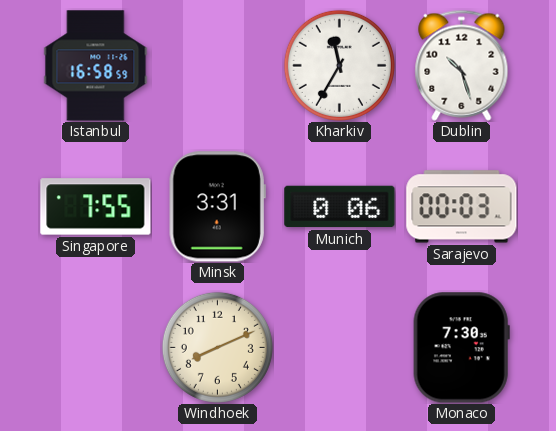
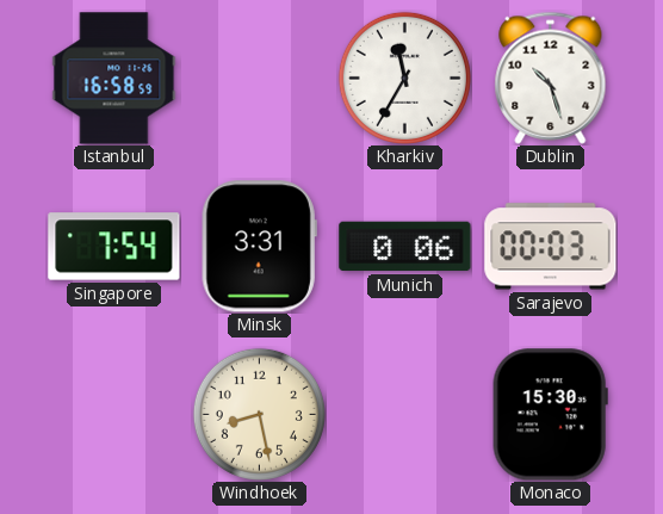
Singapore: 7:55 -> 7:54
Windhoek: 8:11 -> 8:28
Monaco: 7:30 -> 15:30
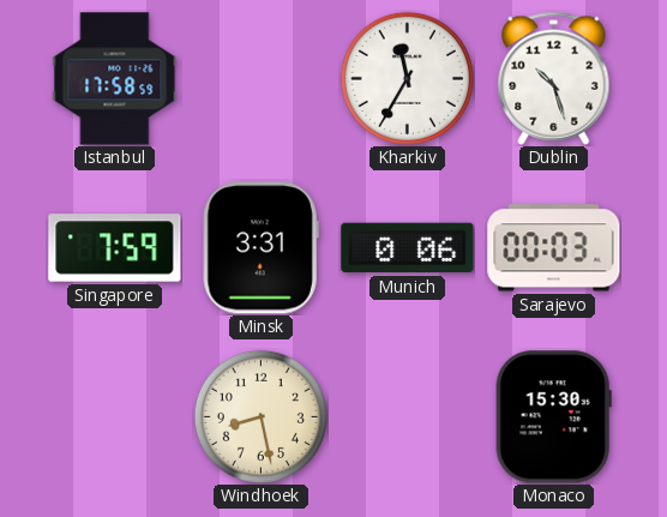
Istanbul: 16:58 -> 17:58
Singapore: 7:54 -> 7:59
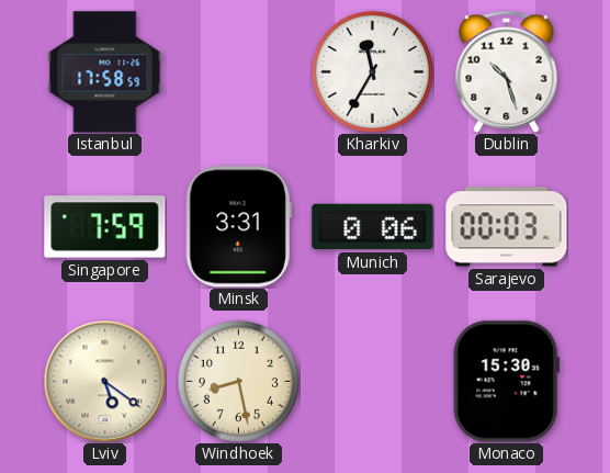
Lviv: none -> 5:21
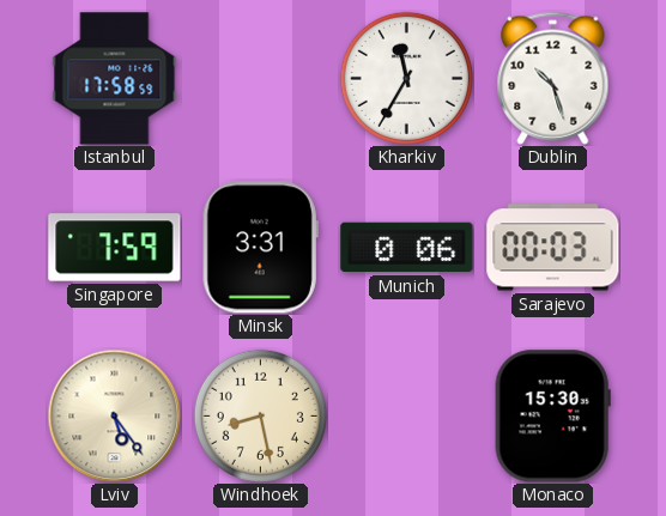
Lviv: 5:21 -> 5:24
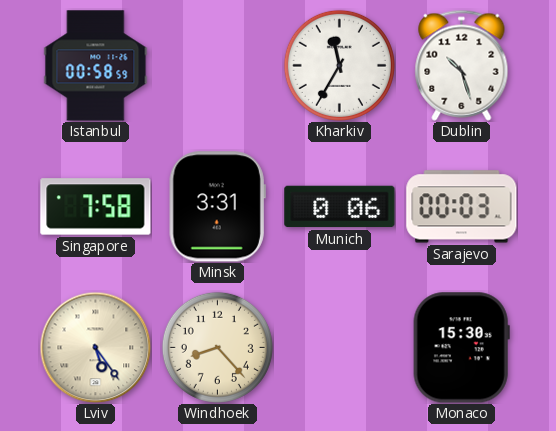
Istanbul: 17:58 -> 00:58
Singapore: 7:59 -> 7:58
Windhoek: 8:28 -> 8:23
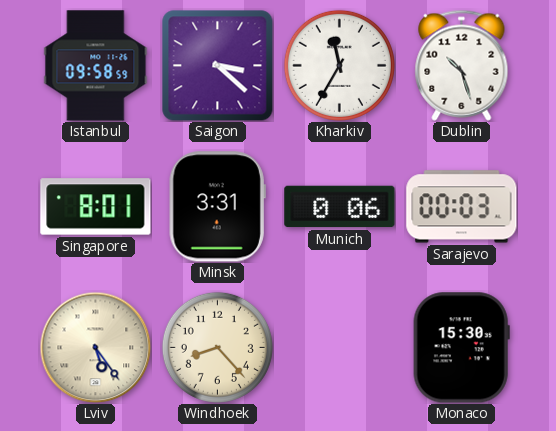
Istanbul: 00:58 -> 09:58
Saigon: none -> 3:22
Singapore: 7:58 -> 8:01
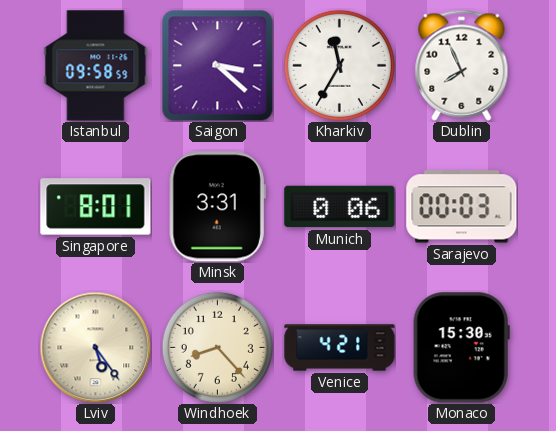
Dublin: 10:27 -> 7:56
Venice: none -> 4:21
